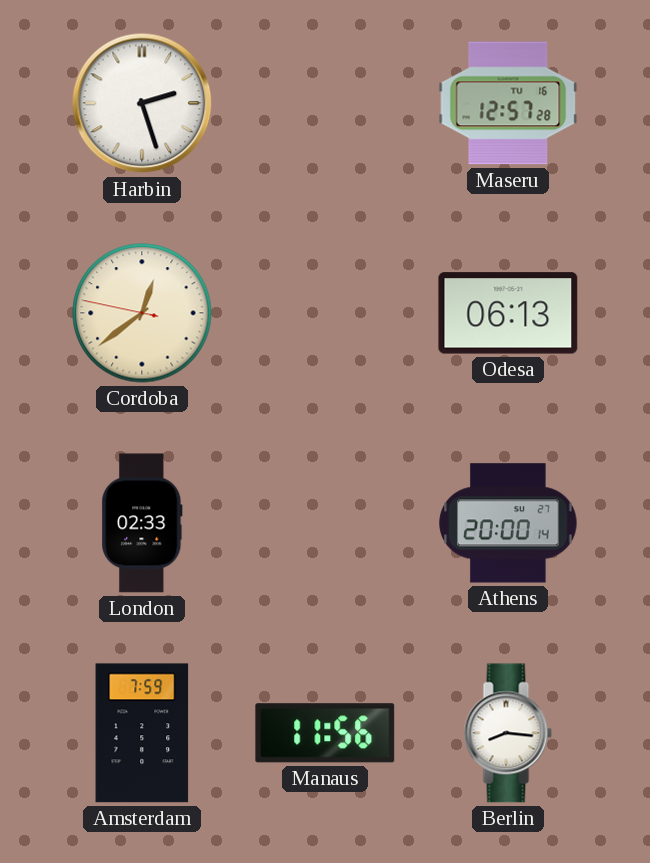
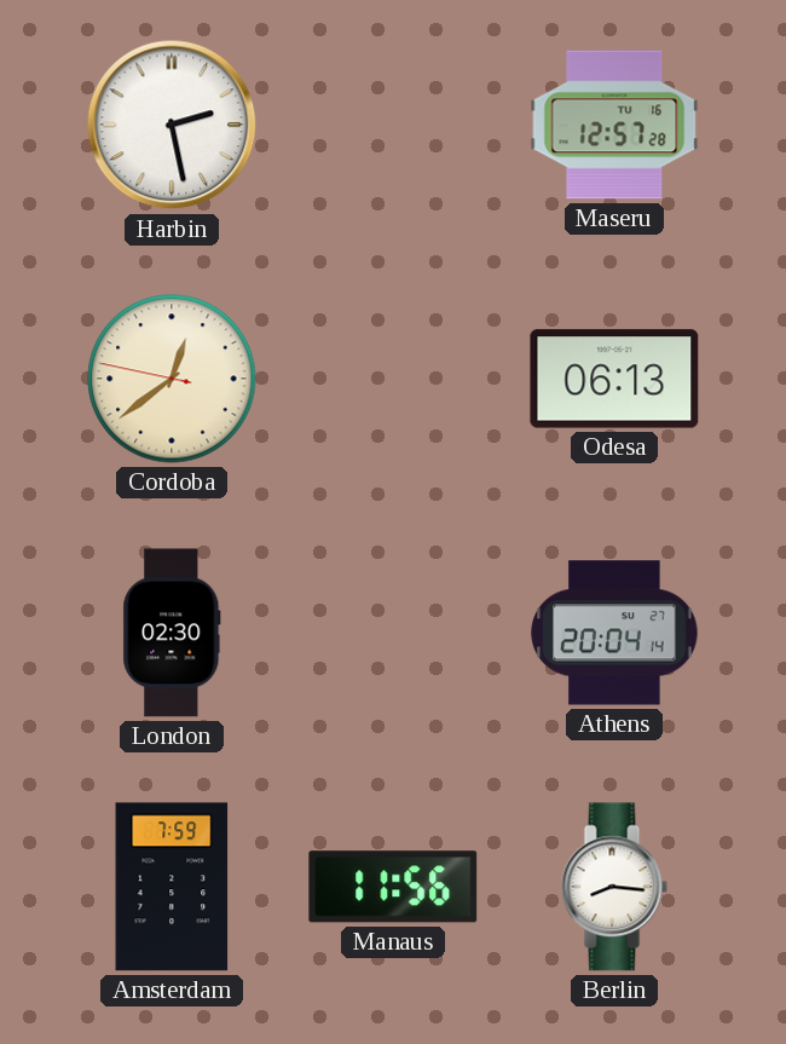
Harbin: 2:27 -> 2:28
London: 02:33 -> 02:30
Athens: 20:00 -> 20:04
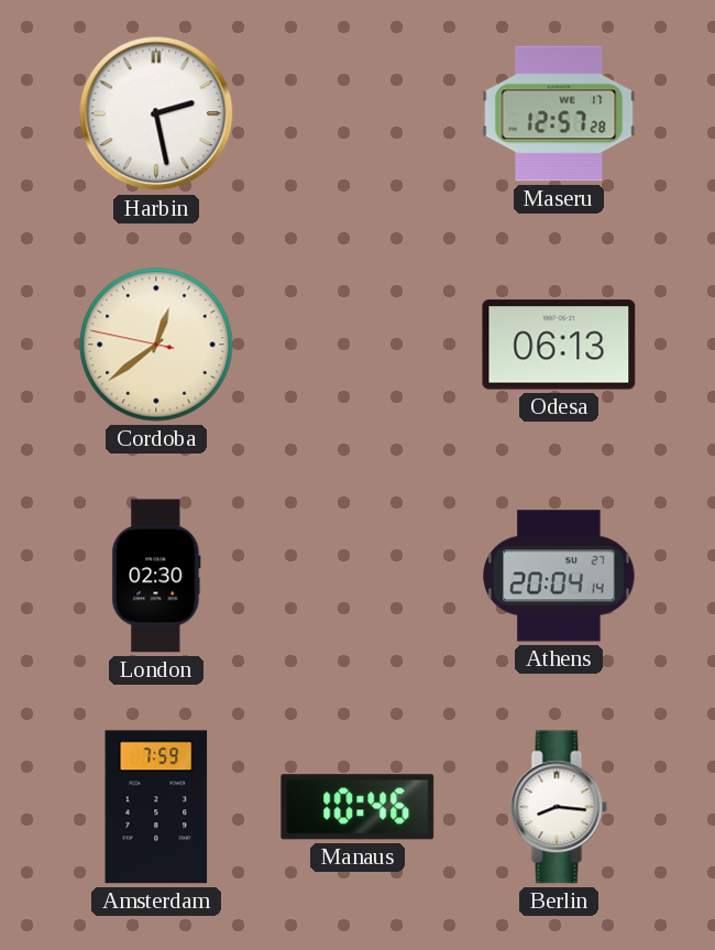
Maseru date: TU 16 -> WE 17
Manaus: 11:56 -> 10:46
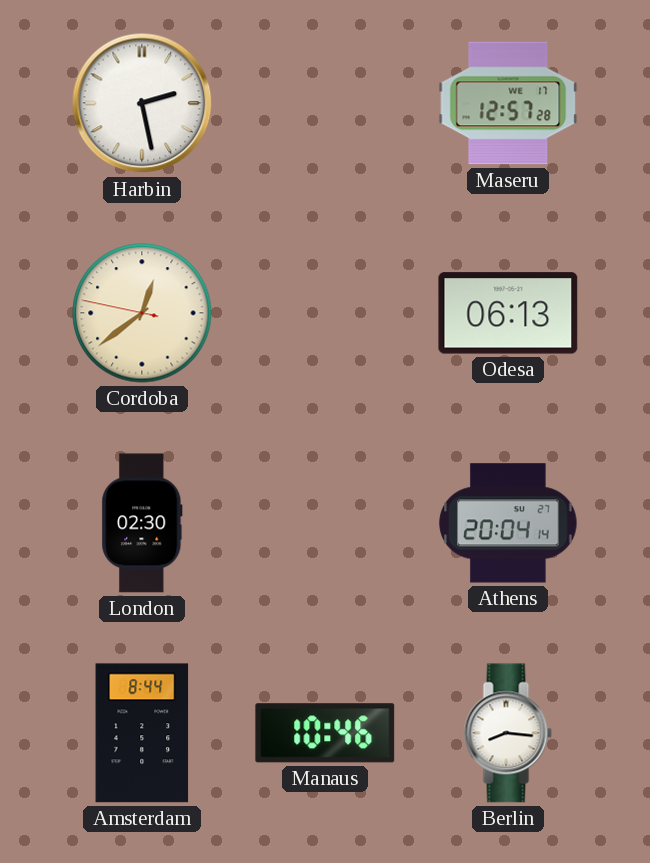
Amsterdam: 7:59 -> 8:44
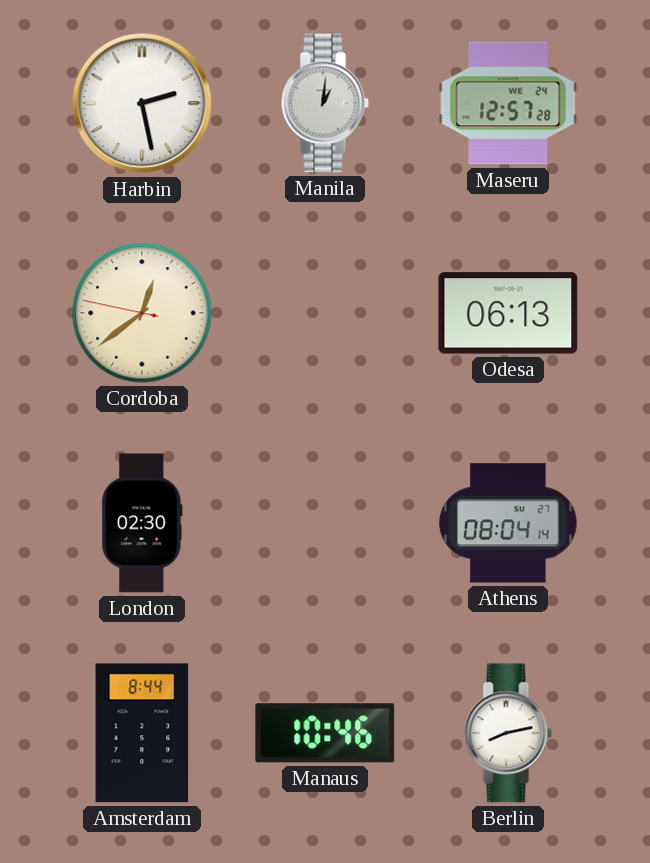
Manila: none -> 1:01
Maseru date: WE 17 -> WE 24
Athens: 20:04 -> 08:04
Berlin: 8:16 -> 8:13
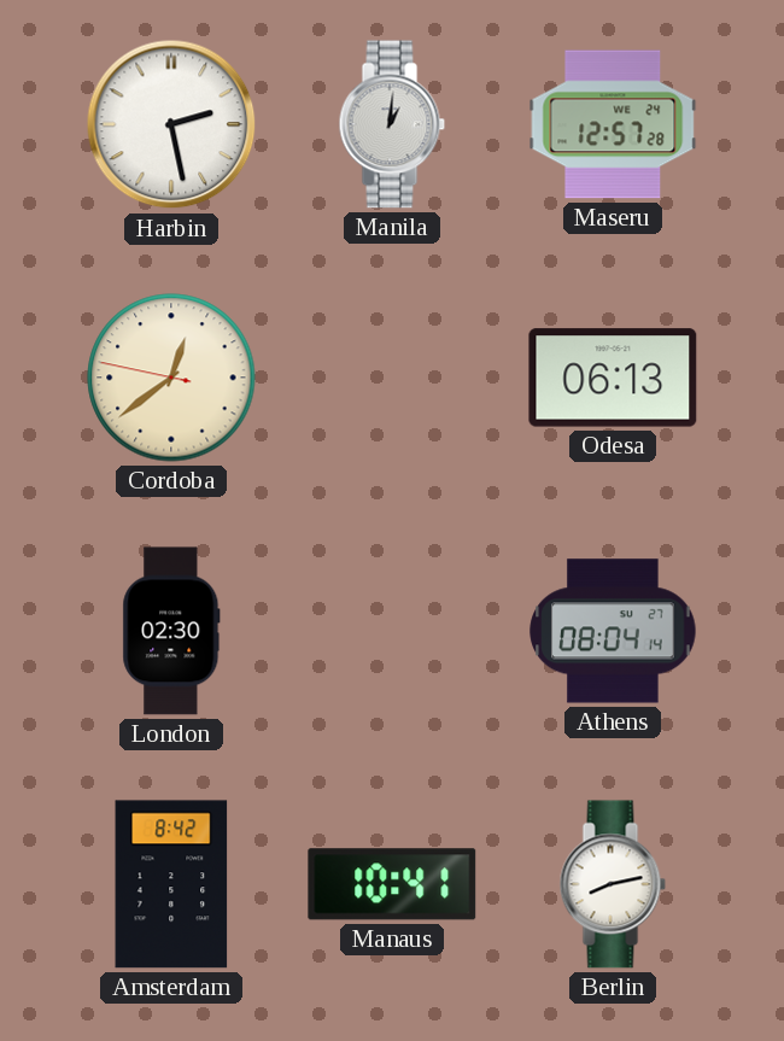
Amsterdam: 8:44 -> 8:42
Manaus: 10:46 -> 10:41
